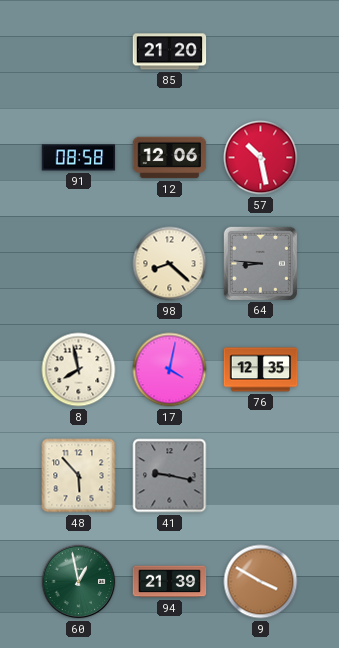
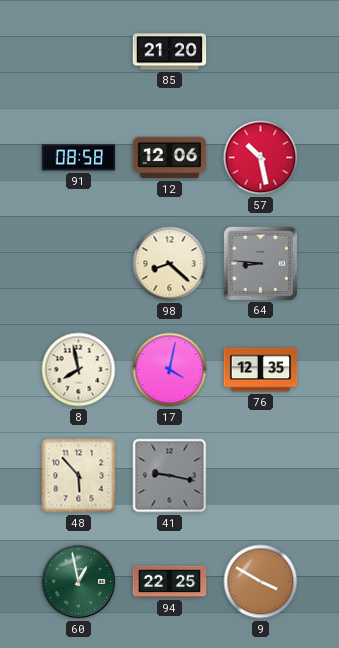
94: 21:39 -> 22:25
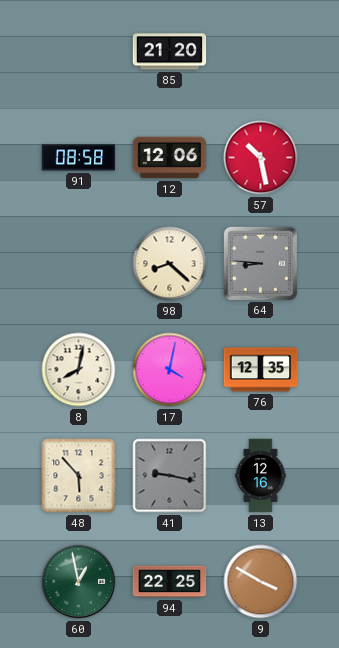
8: 7:58 -> 8:02
13: none -> 12:16
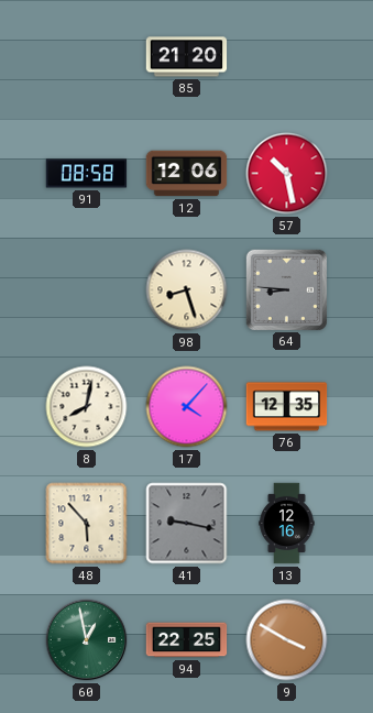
98: 8:22 -> 8:27
17: 4:02 -> 4:07
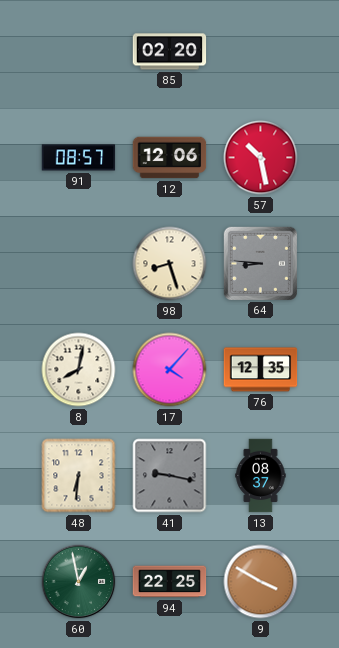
85: 21:20 -> 02:20
91: 08:58 -> 08:57
48: 5:53 -> 6:31
13: 12:16 -> 08:37
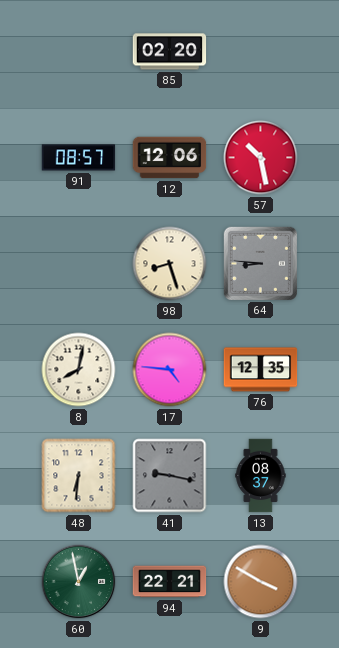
17: 4:07 -> 4:46
94: 22:25 -> 22:21
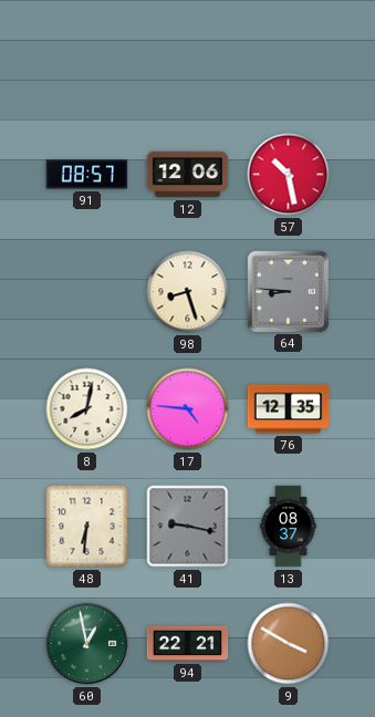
85: 02:20 -> none
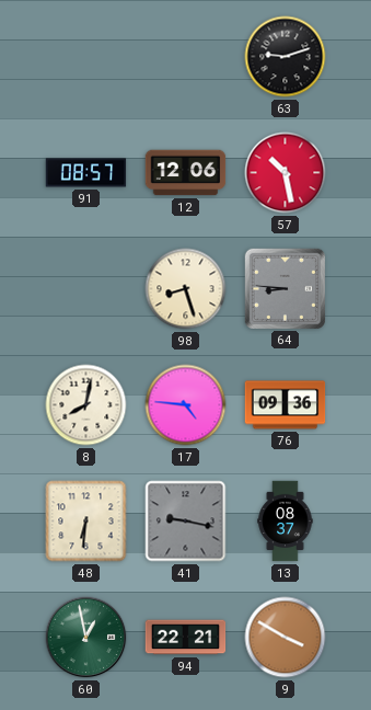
63: none -> 9:12
76: 12:35 -> 09:36
